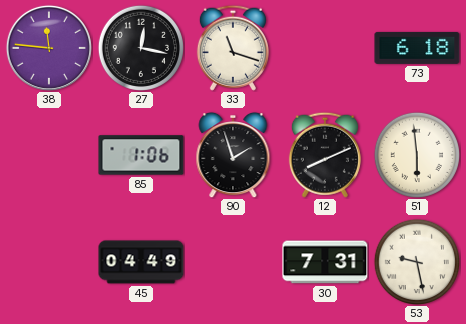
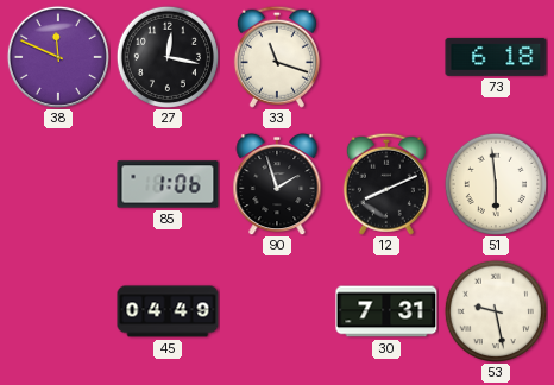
38: 11:46 -> 11:49
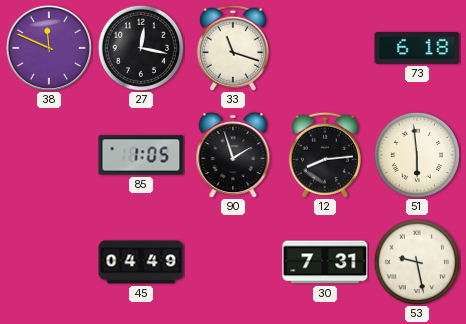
85: 1:06 -> 1:05
12: 8:11 -> 8:14
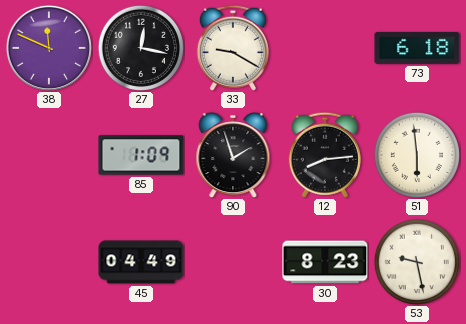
33: 11:18 -> 9:20
85: 1:05 -> 1:09
30: 7:31 -> 8:23
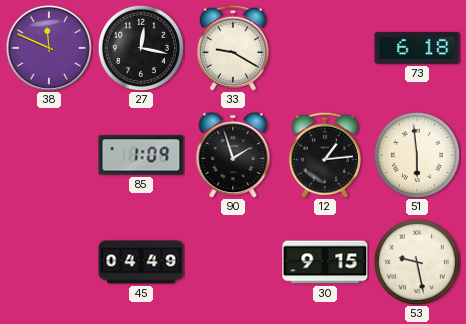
12: 8:14 -> 1:14
30: 8:23 -> 9:15
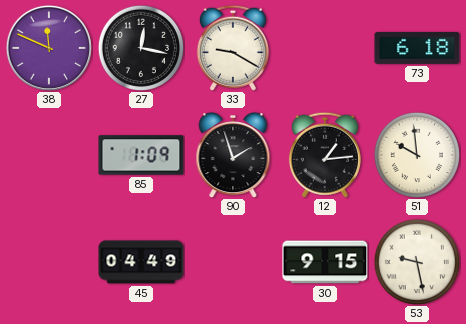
51: 5:59 -> 9:59
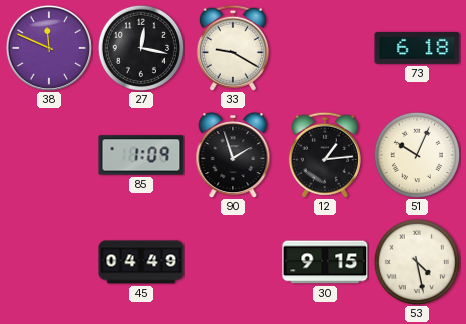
51: 9:59 -> 10:04
53: 9:28 -> 4:28
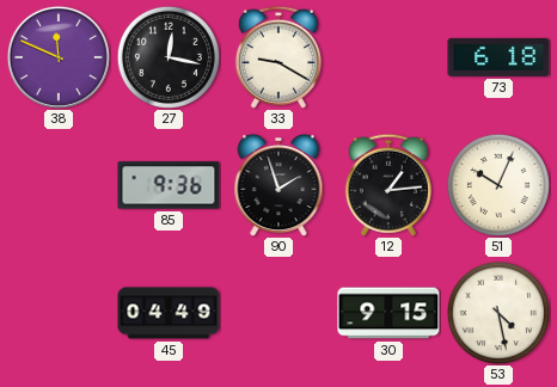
85: 1:09 -> 9:36
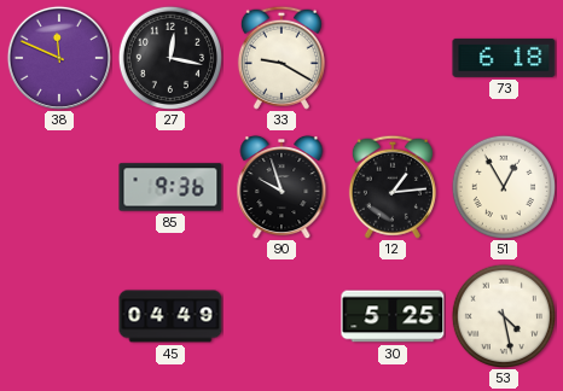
90: 1:57 -> 9:57
51: 10:04 -> 12:55
30: 9:15 -> 5:25
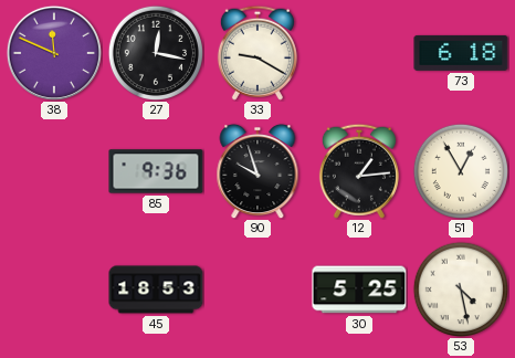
45: 04:49 -> 18:53
